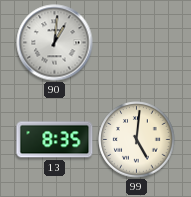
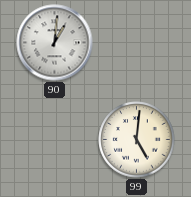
13: 8:35 -> none
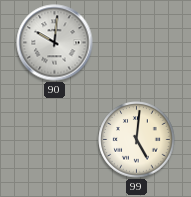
90: 1:01 -> 10:01
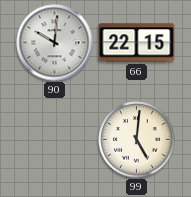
66: none -> 22:15
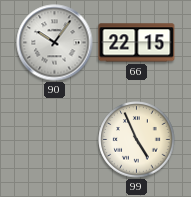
90: 10:01 -> 10:06
99: 5:01 -> 4:56
